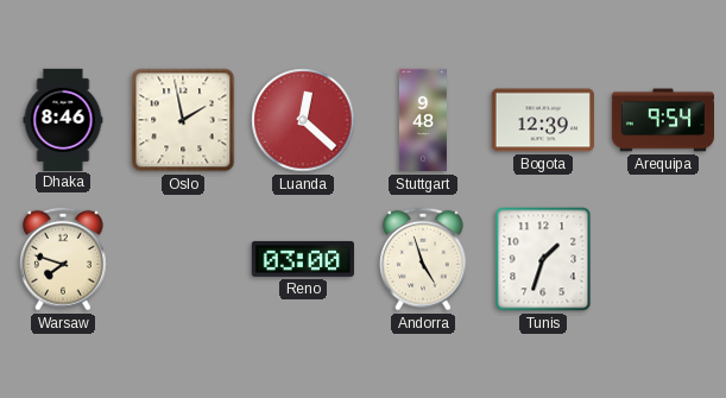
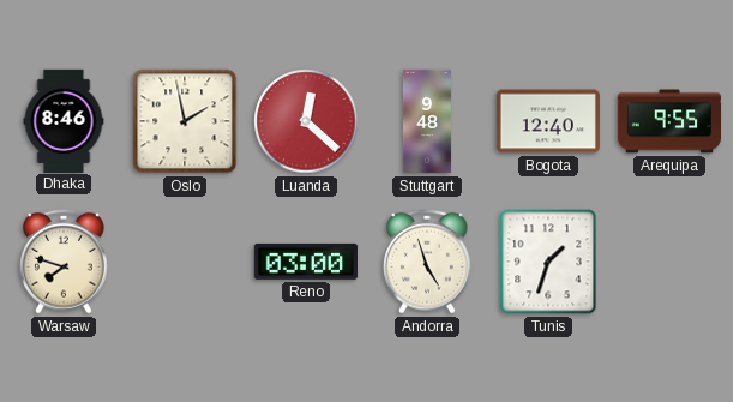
Bogota: 12:39 -> 12:40
Arequipa: 9:54 -> 9:55
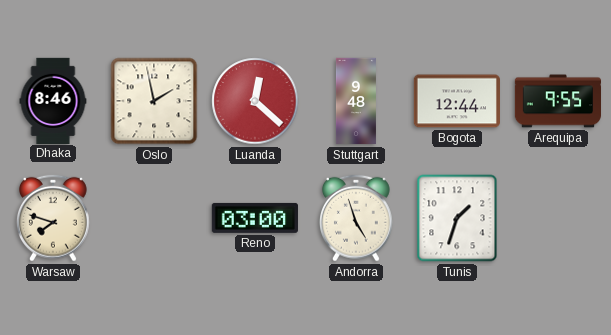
Bogota: 12:40 -> 12:44
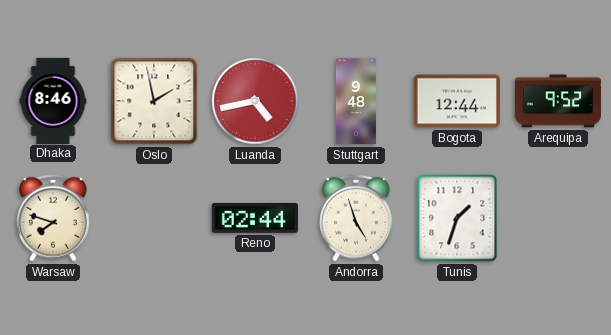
Luanda: 12:22 -> 4:43
Arequipa: 9:55 -> 9:52
Reno: 03:00 -> 02:44
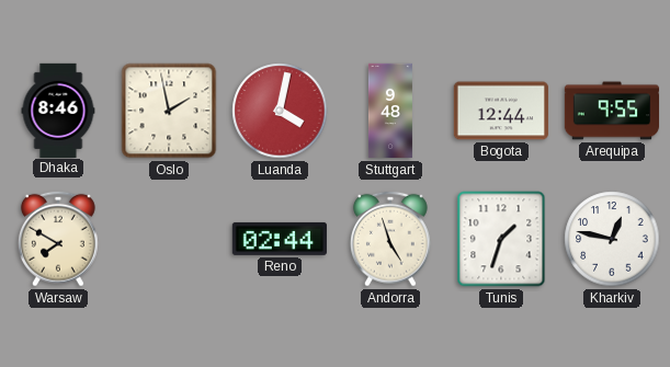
Luanda: 4:43 -> 4:02
Arequipa: 9:52 -> 9:55
Warsaw: 7:48 -> 7:50
Kharkiv: none -> 12:47
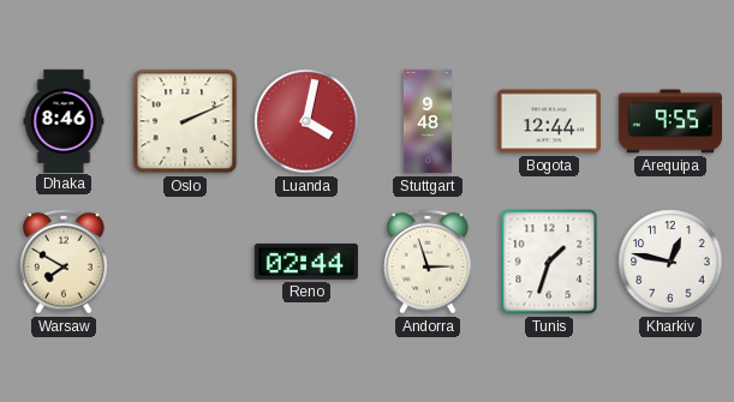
Oslo: 1:58 -> 2:11
Andorra: 4:57 -> 2:57
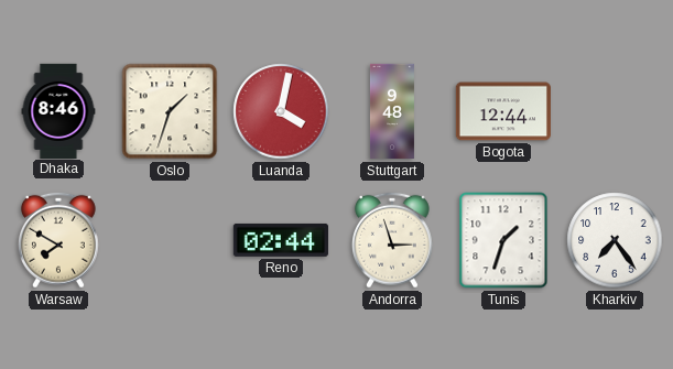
Oslo: 2:11 -> 1:33
Arequipa: 9:55 -> none
Kharkiv: 12:47 -> 7:24
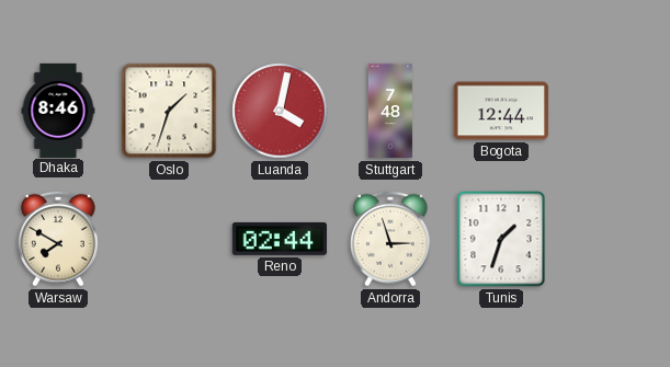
Stuttgart: 9:48 -> 7:48
Kharkiv: 7:24 -> none
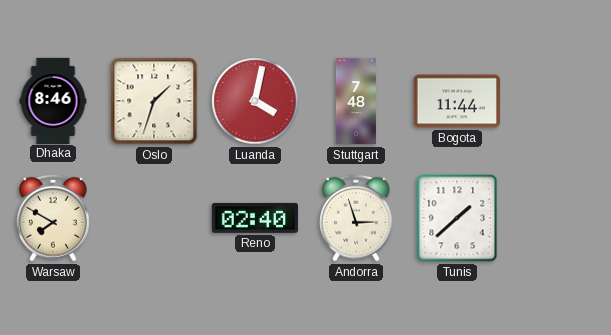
Bogota: 12:44 -> 11:44
Reno: 02:44 -> 02:40
Tunis: 1:33 -> 1:38
